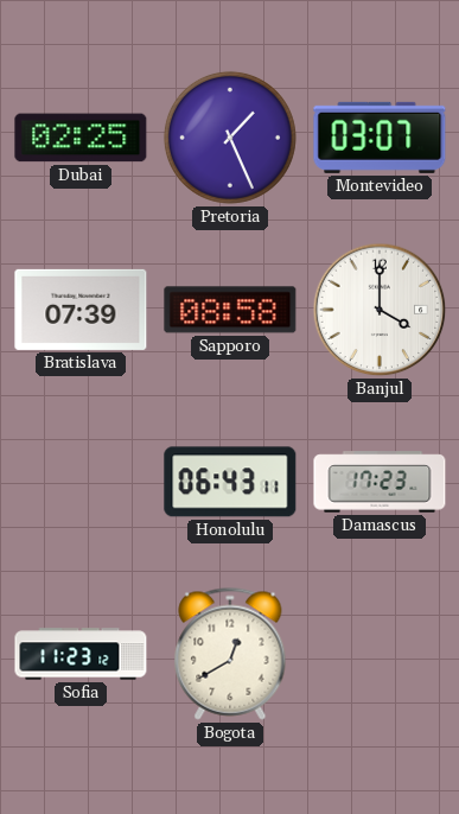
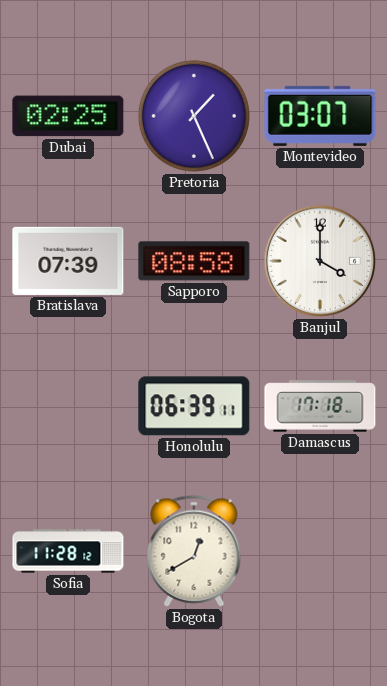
Honolulu: 06:43 -> 06:39
Damascus: 17:23 -> 17:18
Sofia: 11:23 -> 11:28
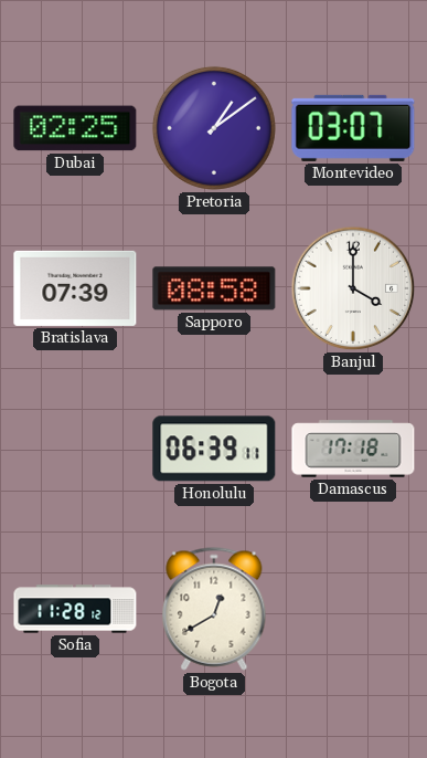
Pretoria: 1:26 -> 1:09
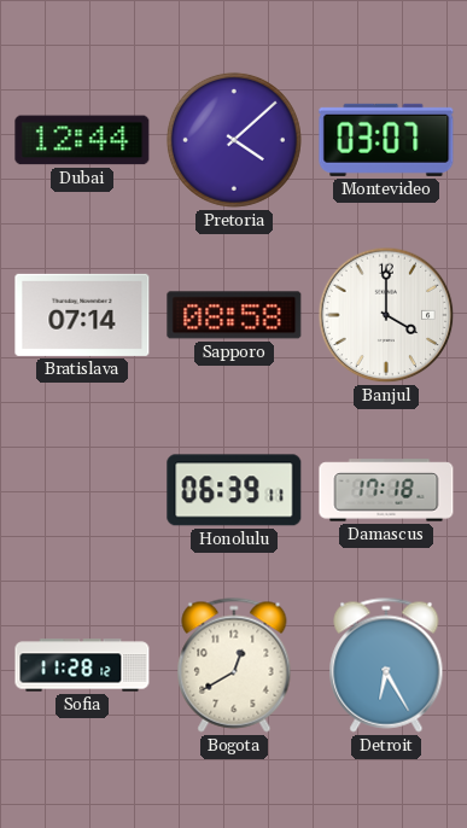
Dubai: 02:25 -> 12:44
Pretoria: 1:09 -> 4:08
Bratislava: 07:39 -> 07:14
Detroit: none -> 6:25
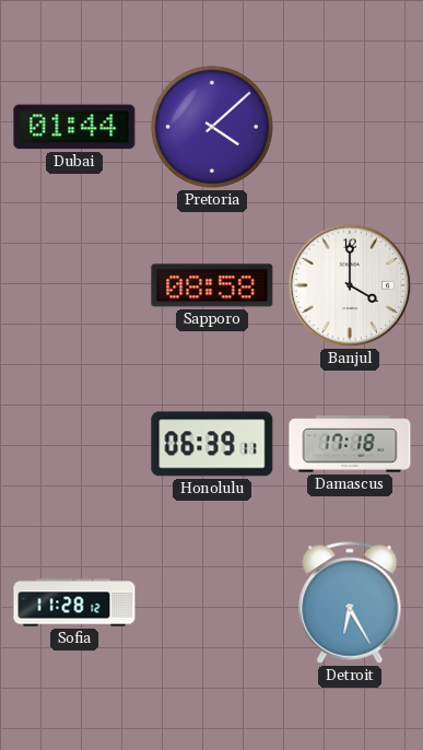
Dubai: 12:44 -> 01:44
Montevideo: 03:07 -> none
Bratislava: 07:14 -> none
Bogota: 12:40 -> none
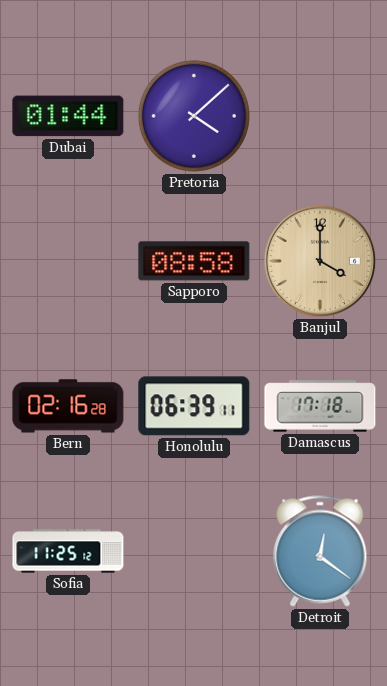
Banjul dial: white -> champagne
Bern: none -> 02:16
Sofia: 11:28 -> 11:25
Detroit: 6:25 -> 12:21
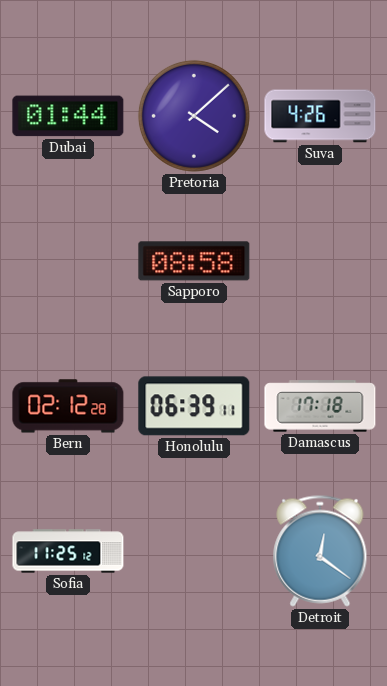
Suva: none -> 4:26
Banjul: 4:00 -> none
Bern: 02:16 -> 02:12
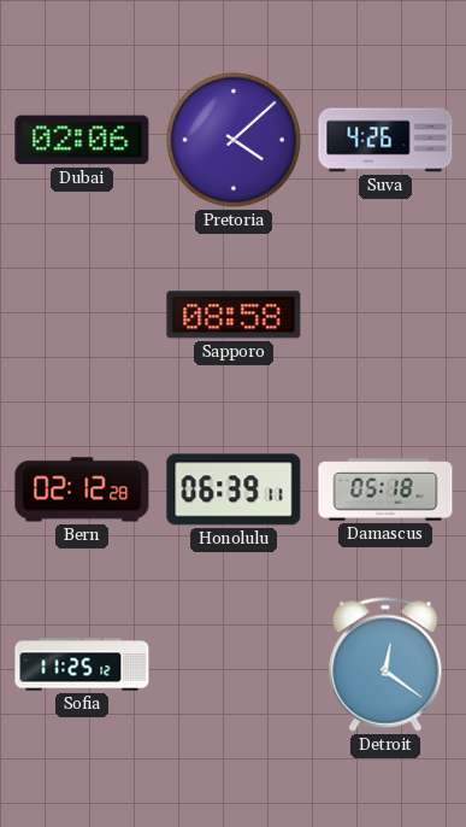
Dubai: 01:44 -> 02:06
Damascus: 17:18 -> 05:18
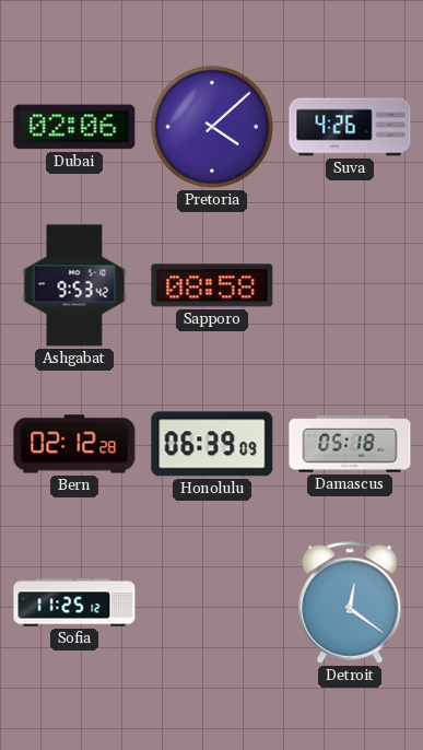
Ashgabat: none -> 9:53
Honolulu: 06:39:11 -> 06:39:09
